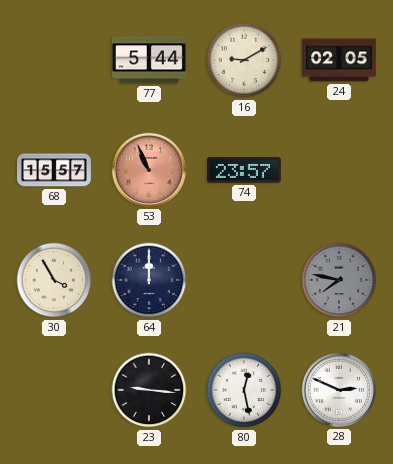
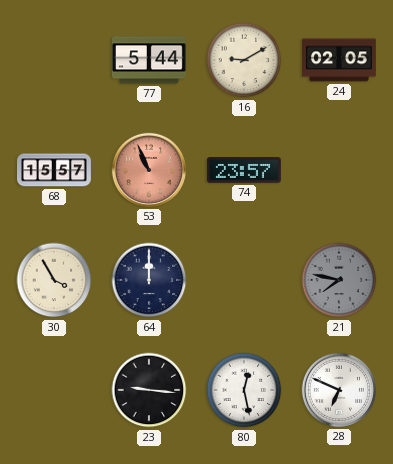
28: 2:49 -> 6:49
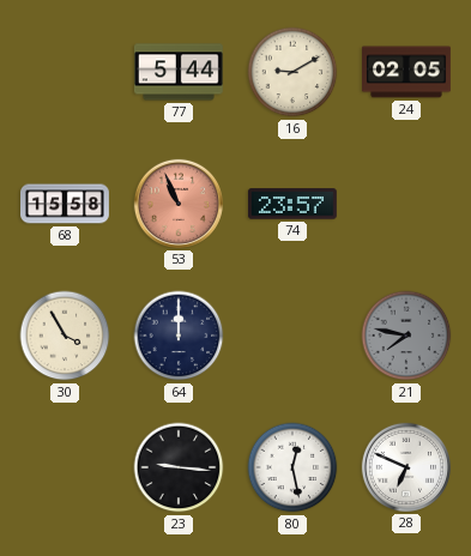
68: 15:57 -> 15:58
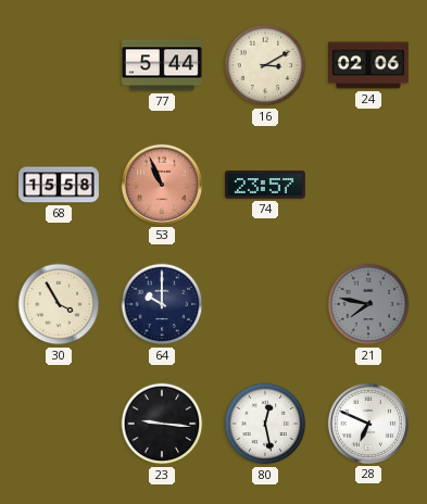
16: 9:10 -> 3:10
24: 02:05 -> 02:06
64: 12:00 -> 10:00
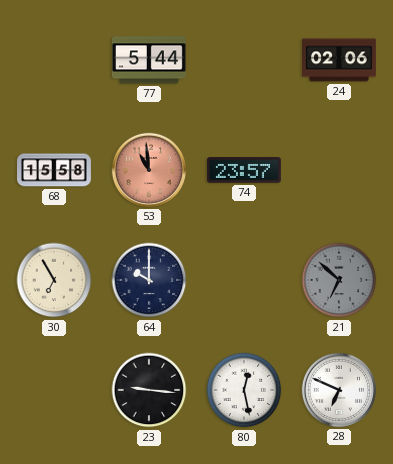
16: 3:10 -> none
53: 10:56 -> 10:59
30: 3:55 -> 6:55
21: 7:47 -> 6:52
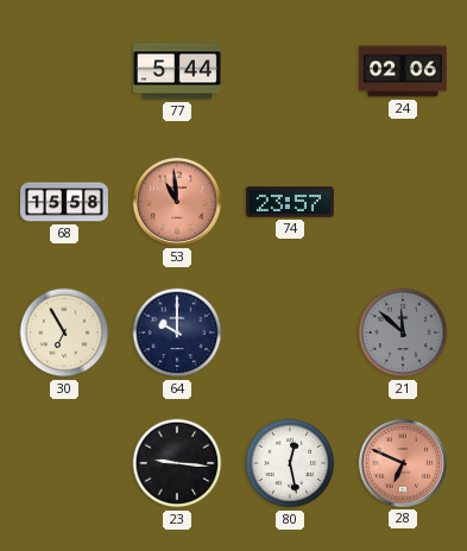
21: 6:52 -> 11:52
28 dial: white -> salmon
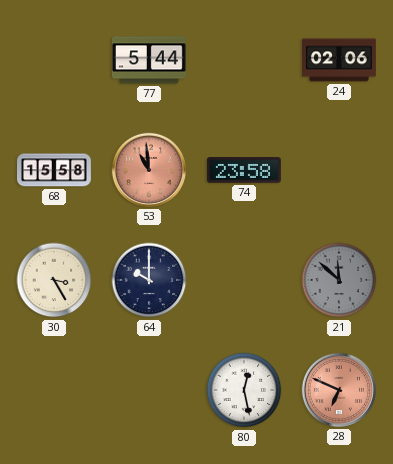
74: 23:57 -> 23:58
30: 6:55 -> 3:25
23: 9:16 -> none
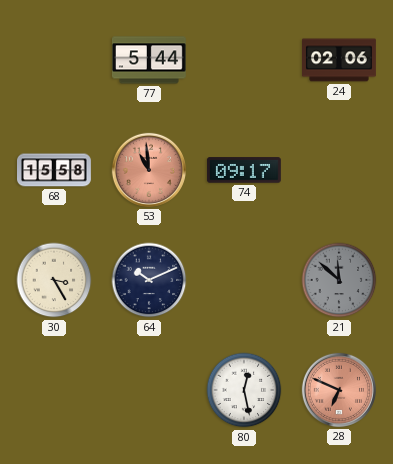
74: 23:58 -> 09:17
64: 10:00 -> 10:11
